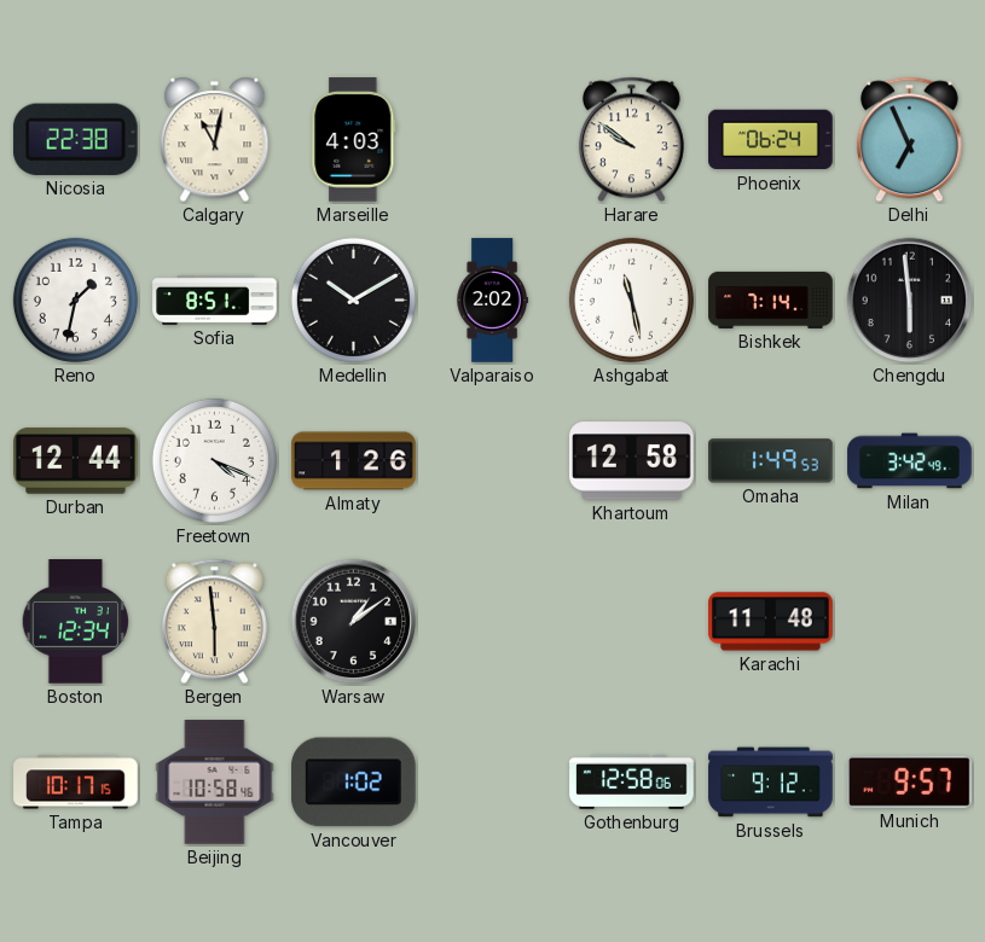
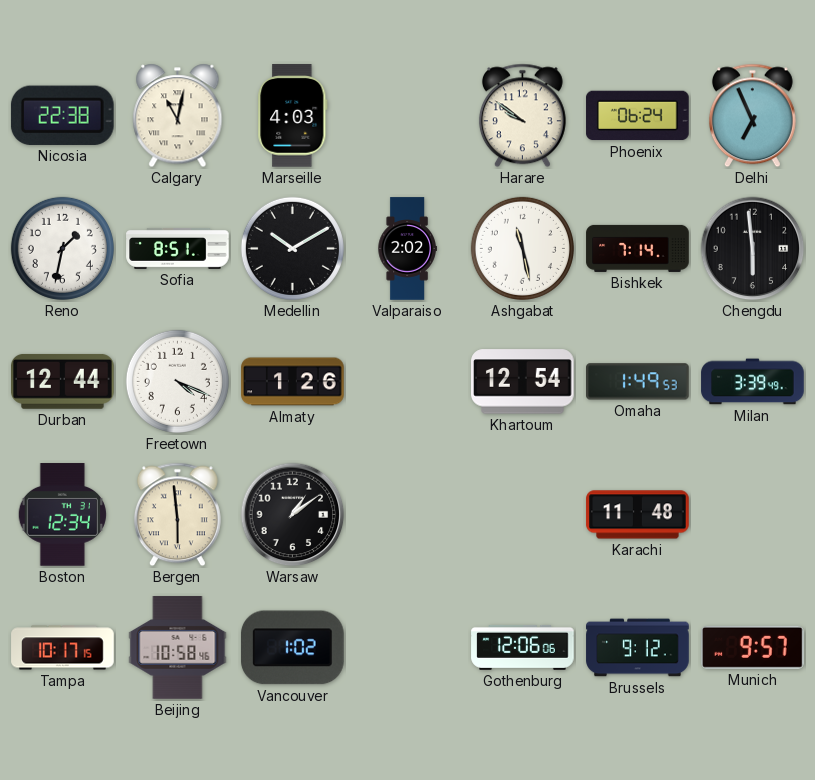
Khartoum: 12:58 -> 12:54
Milan: 3:42 -> 3:39
Gothenburg: 12:58 -> 12:06
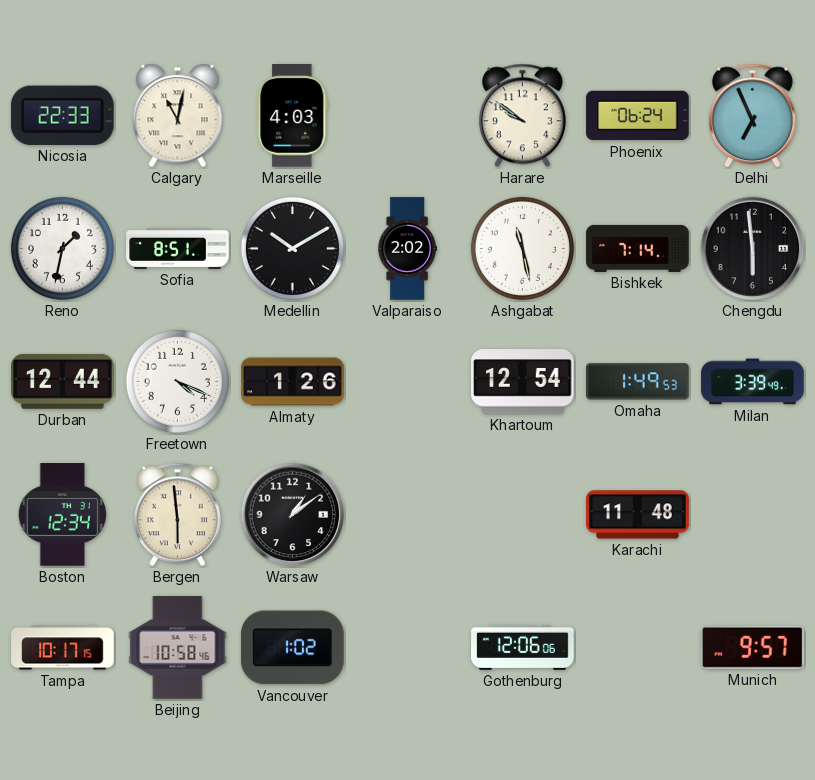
Nicosia: 22:38 -> 22:33
Brussels: 9:12 -> none
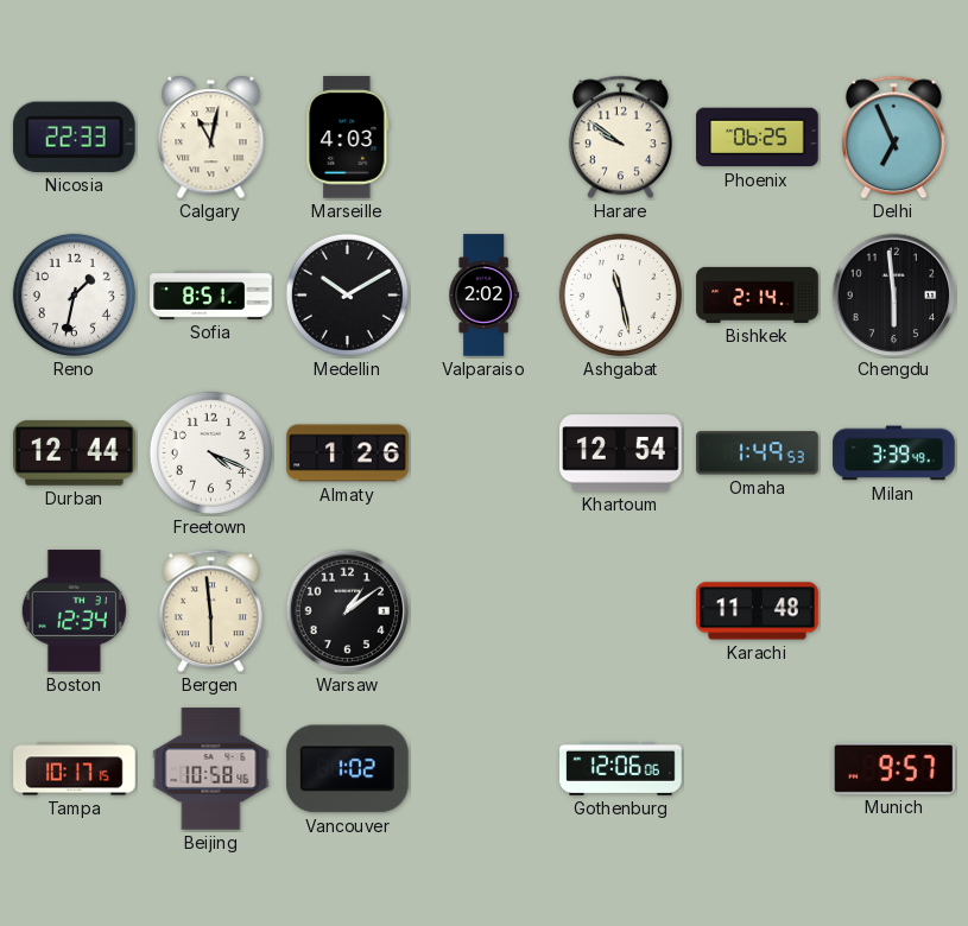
Phoenix: 06:24 -> 06:25
Bishkek: 7:14 -> 2:14
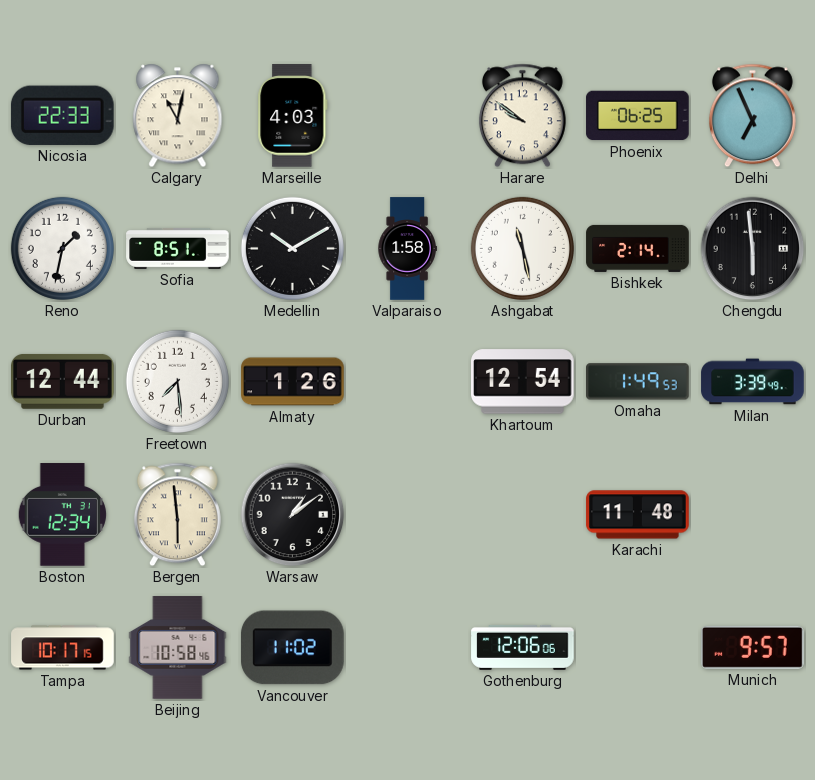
Valparaiso: 2:02 -> 1:58
Freetown: 4:19 -> 7:29
Vancouver: 1:02 -> 11:02
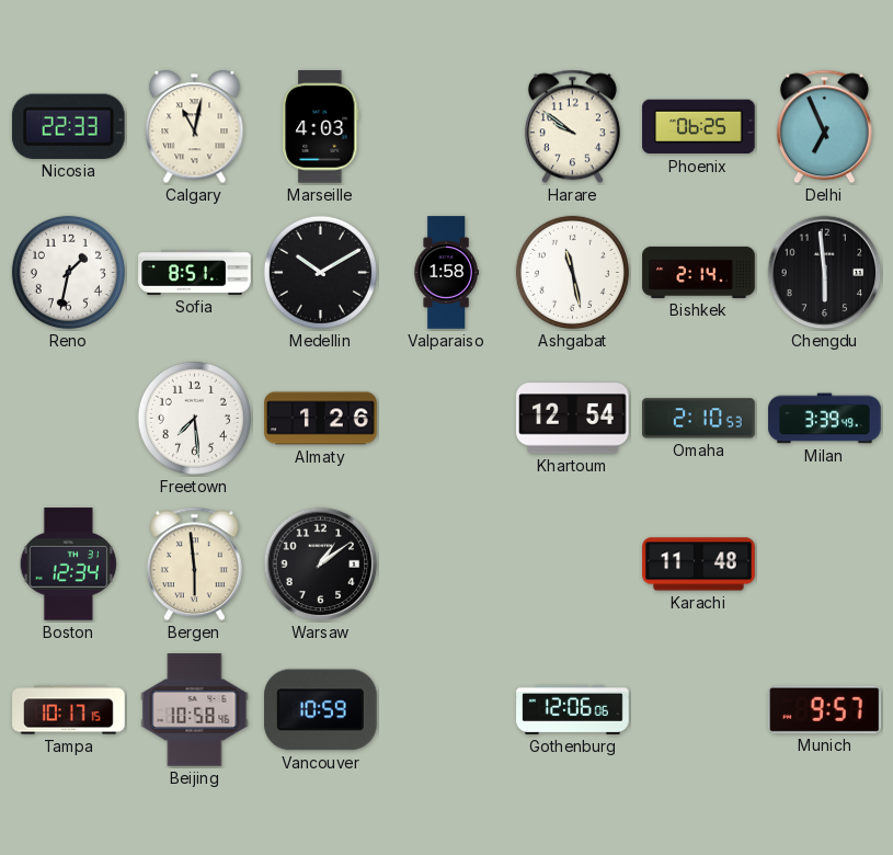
Durban: 12:44 -> none
Omaha: 1:49 -> 2:10
Vancouver: 11:02 -> 10:59
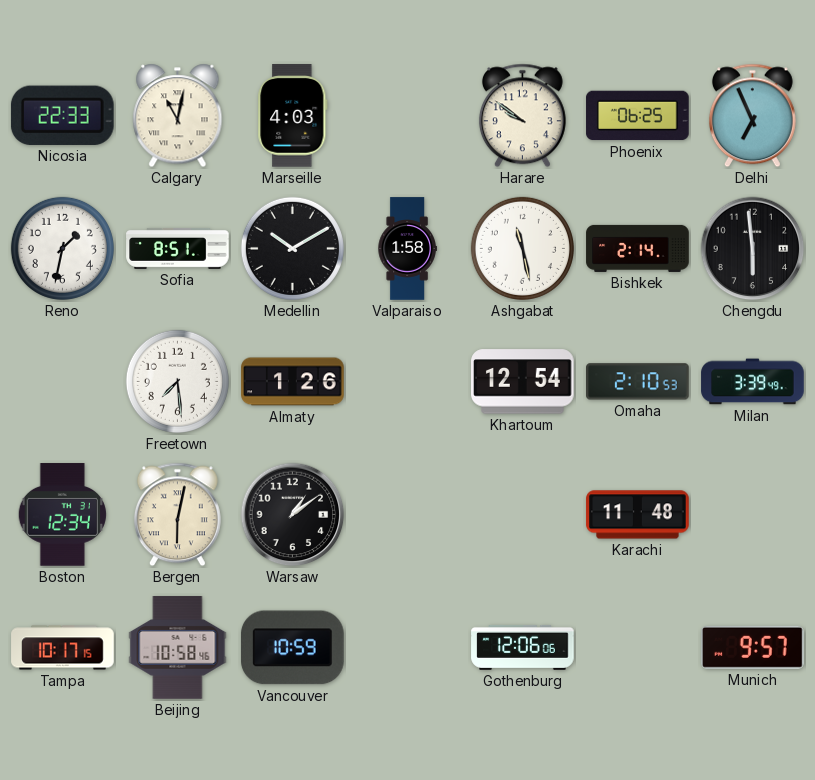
Bergen: 5:59 -> 6:02
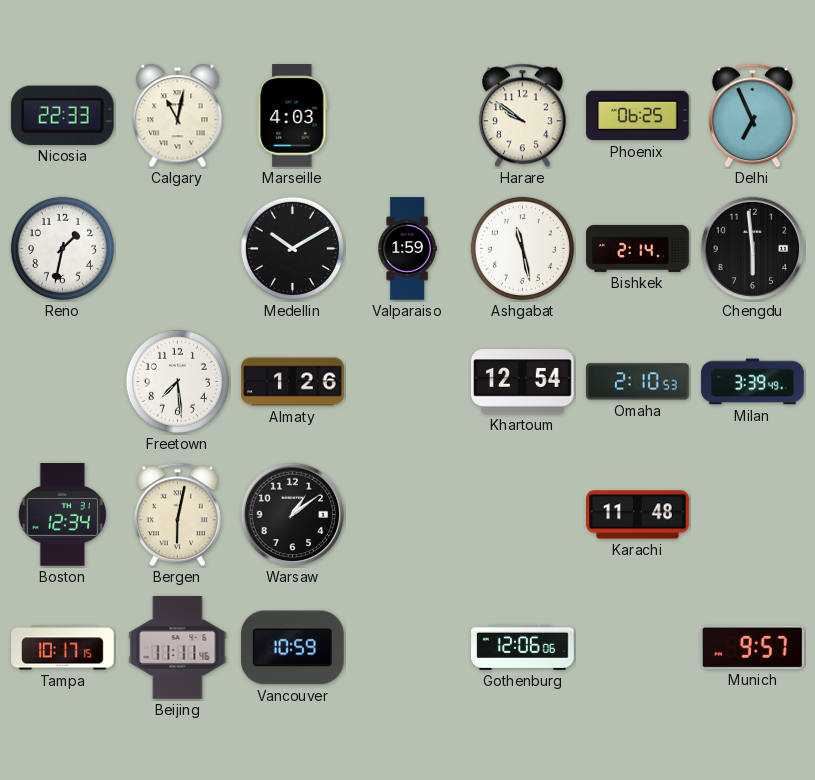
Sofia: 8:51 -> none
Valparaiso: 1:58 -> 1:59
Beijing: 10:58 -> 11:11
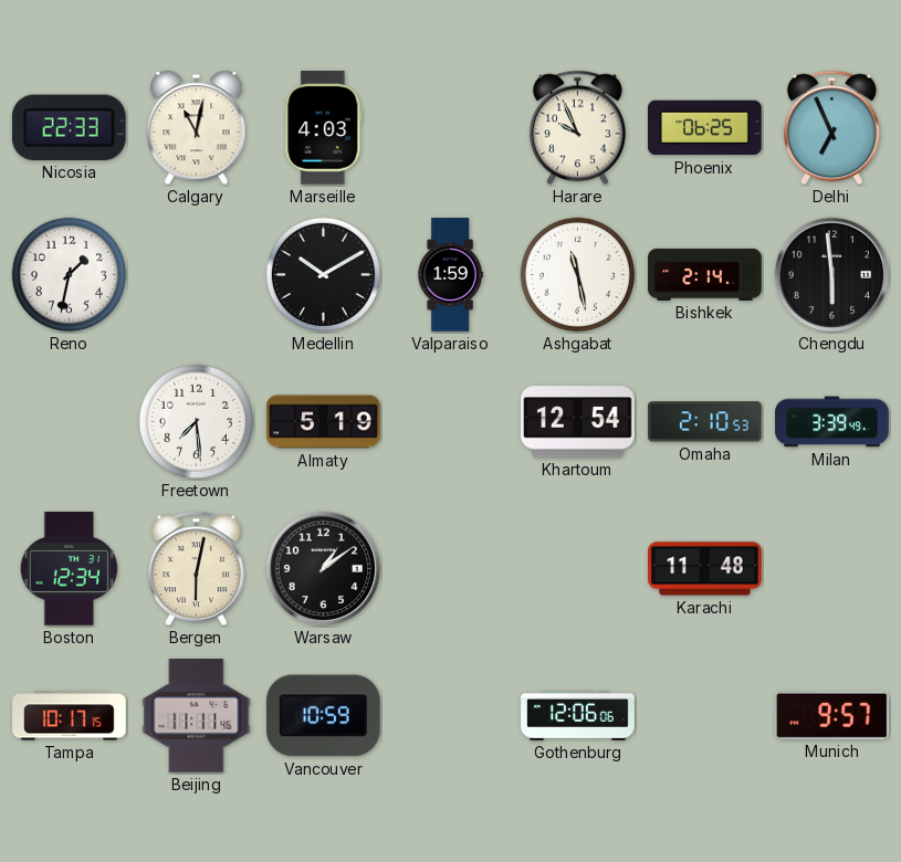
Harare: 9:51 -> 9:56
Almaty: 1:26 -> 5:19
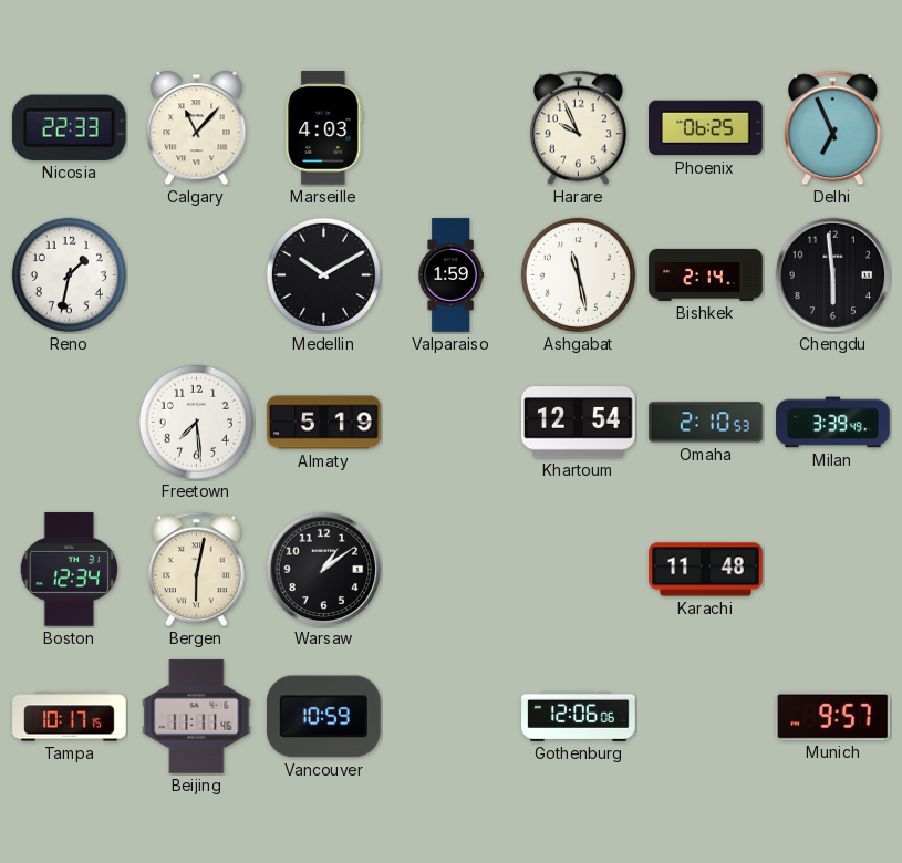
Calgary: 11:02 -> 11:07
